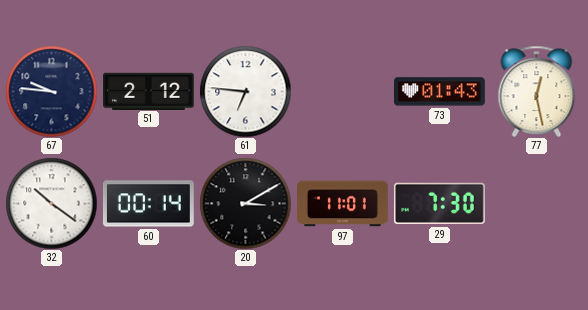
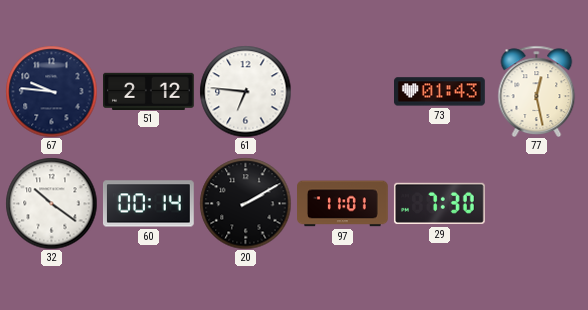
20: 3:10 -> 2:10
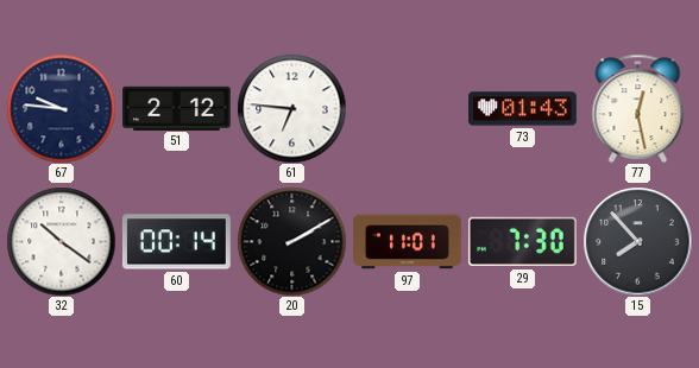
15: none -> 7:53
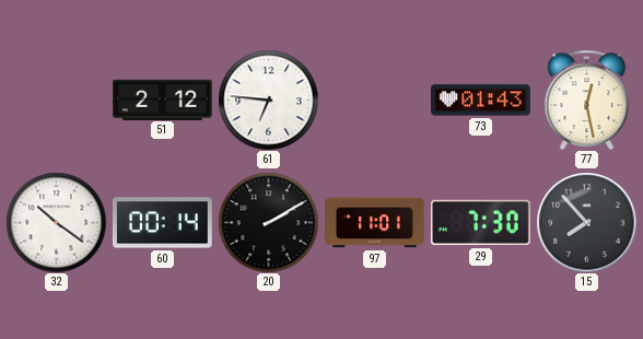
67: 9:46 -> none
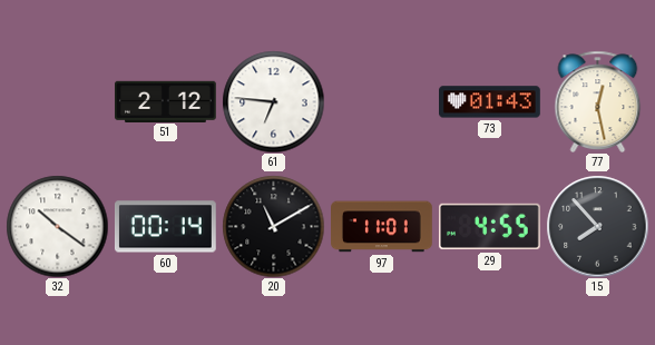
20: 2:10 -> 11:10
29: 7:30 -> 4:55
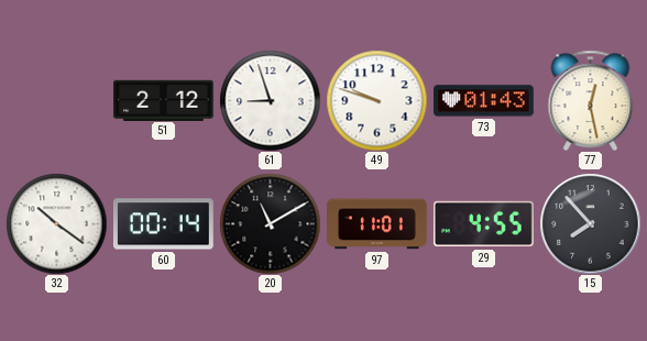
61: 6:46 -> 8:57
49: none -> 9:48
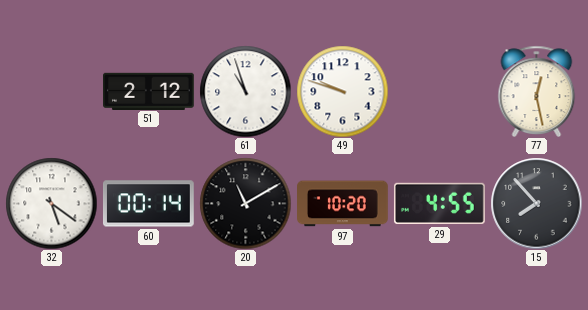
61: 8:57 -> 10:57
73: 01:43 -> none
32: 10:21 -> 5:21
97: 11:01 -> 10:20
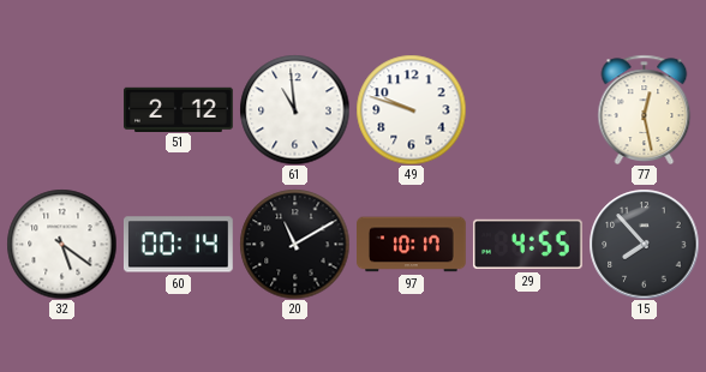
61: 10:57 -> 10:59
97: 10:20 -> 10:17
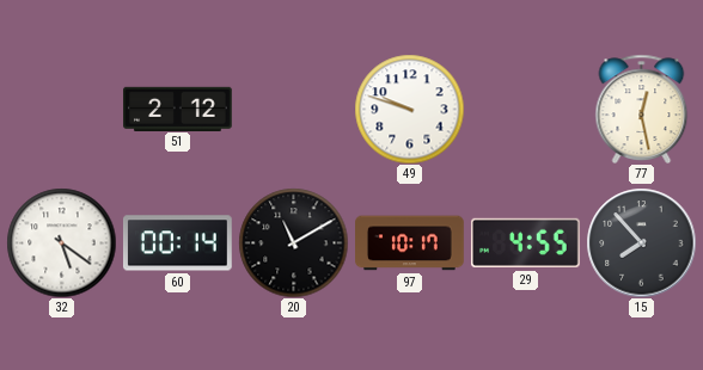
61: 10:59 -> none
